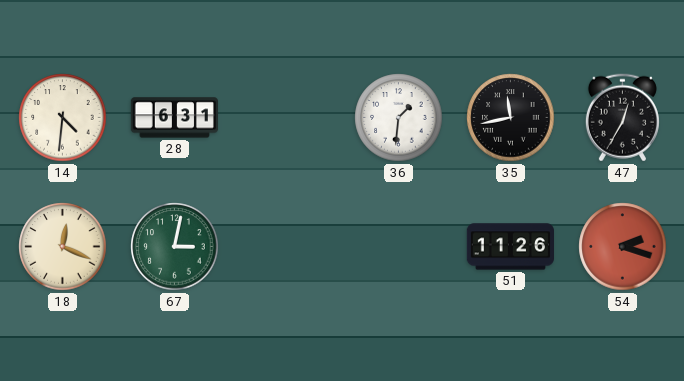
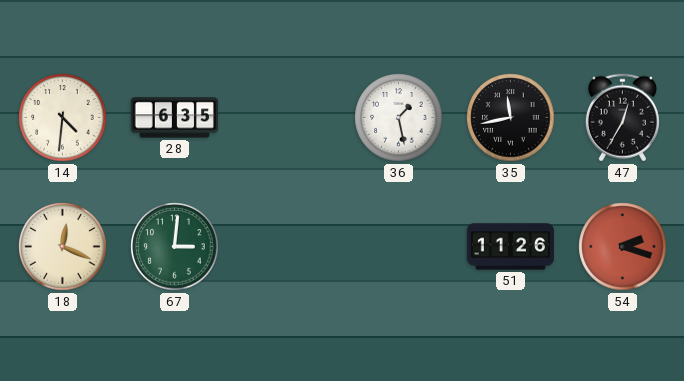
28: 6:31 -> 6:35
36: 1:31 -> 1:28
67: 3:02 -> 3:01
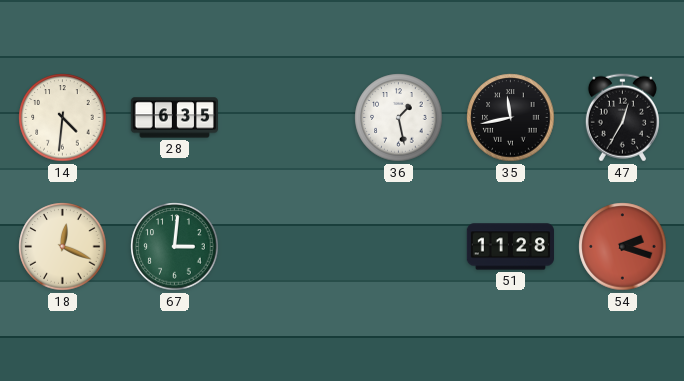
51: 11:26 -> 11:28
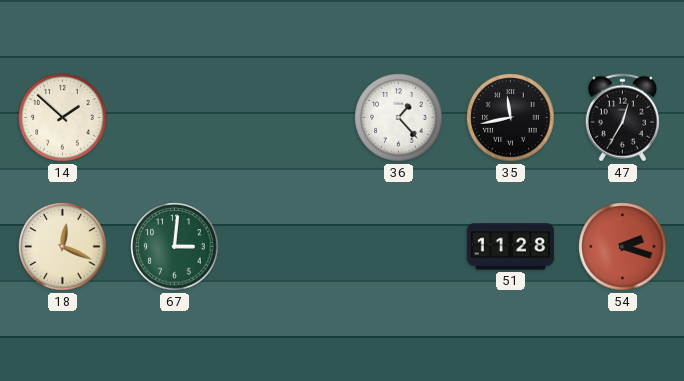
14: 4:31 -> 1:52
28: 6:35 -> none
36: 1:28 -> 1:23
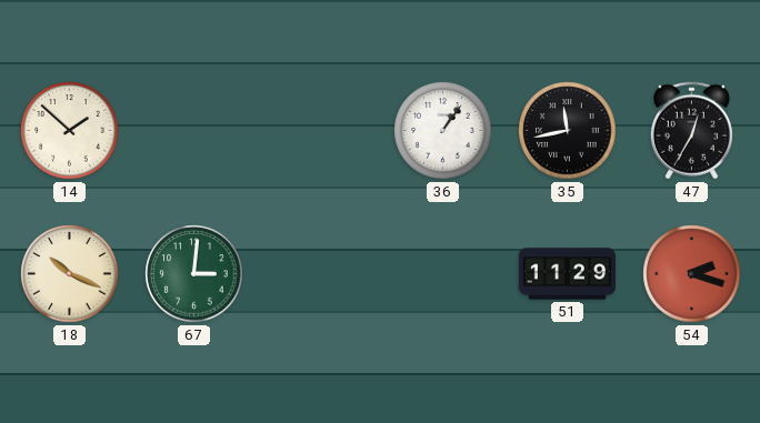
36: 1:23 -> 1:06
18: 12:19 -> 10:19
51: 11:28 -> 11:29
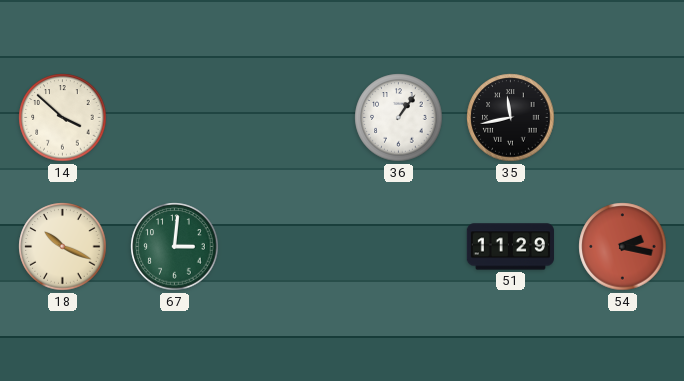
14: 1:52 -> 3:52
47: 12:35 -> none
54: 2:18 -> 2:17
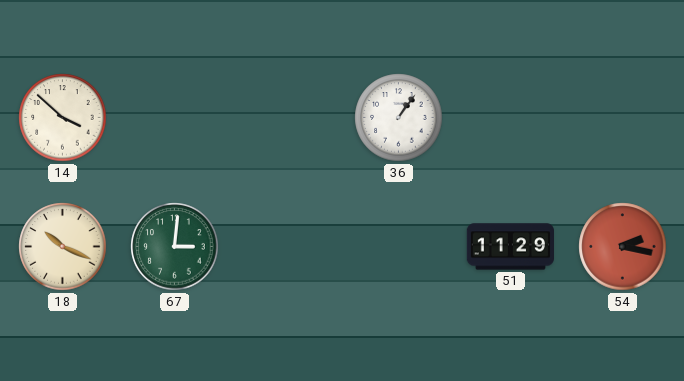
35: 11:43 -> none
